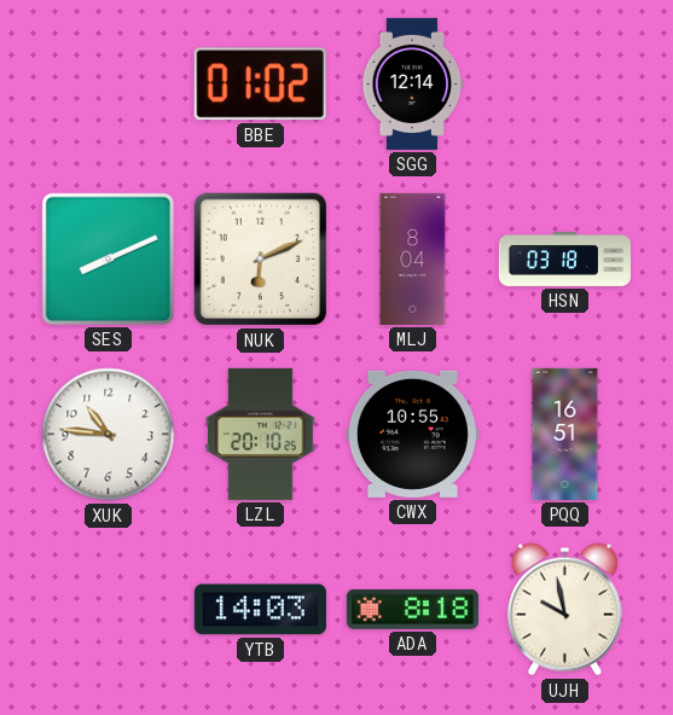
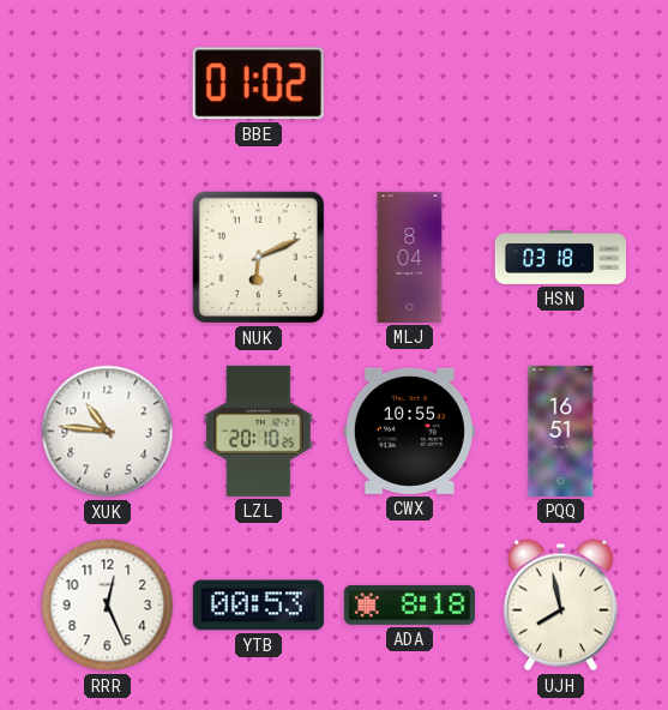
SGG: 12:14 -> none
SES: 8:11 -> none
RRR: none -> 12:26
YTB: 14:03 -> 00:53
UJH: 9:58 -> 7:58
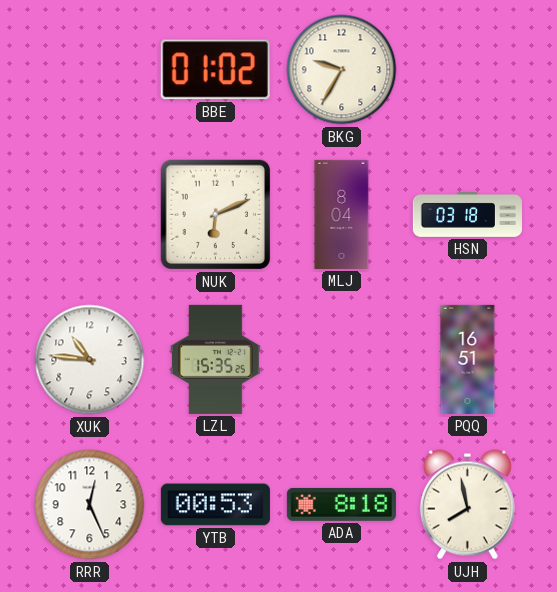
BKG: none -> 9:35
LZL: 20:10 -> 15:35
CWX: 10:55 -> none
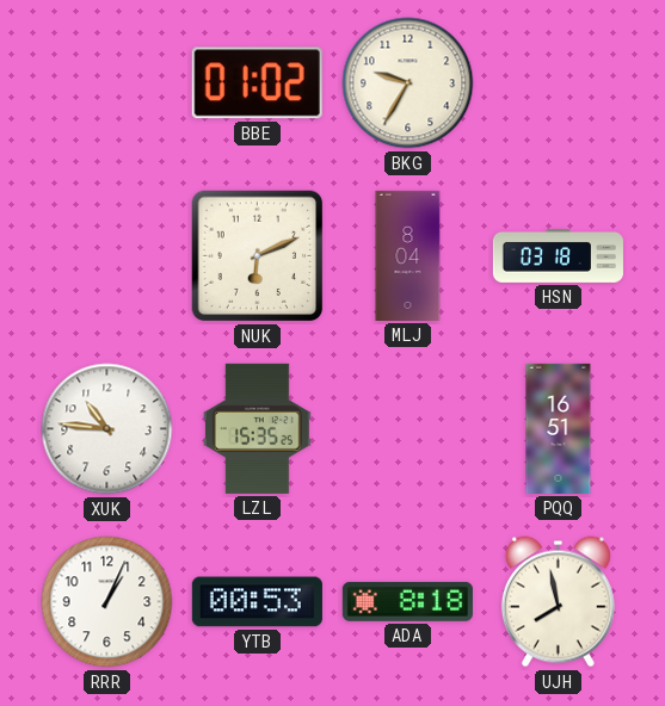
RRR: 12:26 -> 1:04
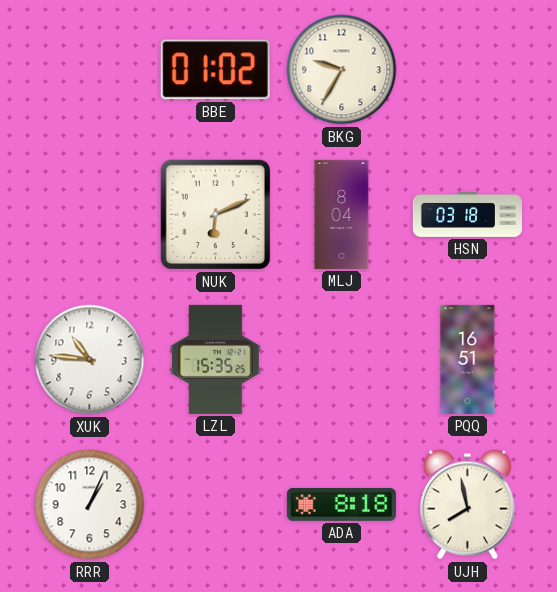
YTB: 00:53 -> none
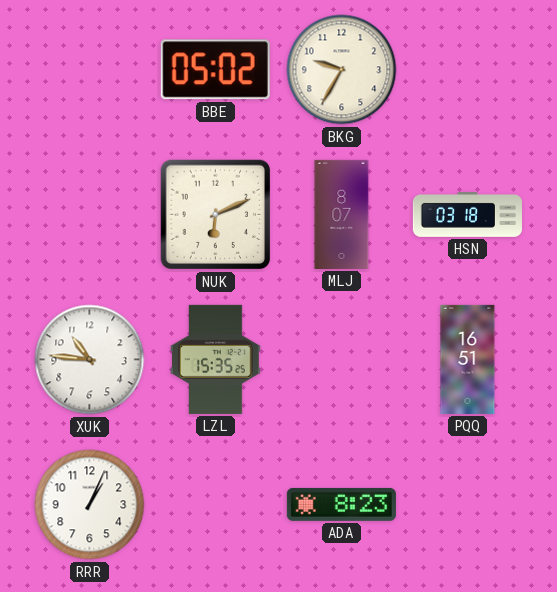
BBE: 01:02 -> 05:02
MLJ: 8:04 -> 8:07
ADA: 8:18 -> 8:23
UJH: 7:58 -> none
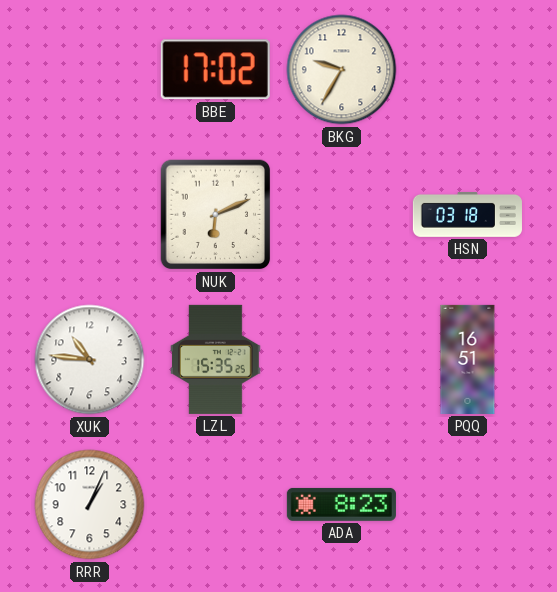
BBE: 05:02 -> 17:02
MLJ: 8:07 -> none
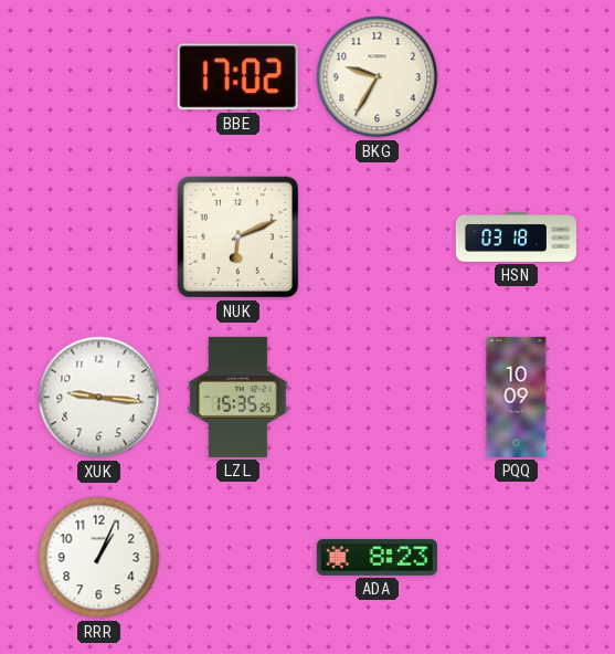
XUK: 10:46 -> 9:16
PQQ: 16:51 -> 10:09
